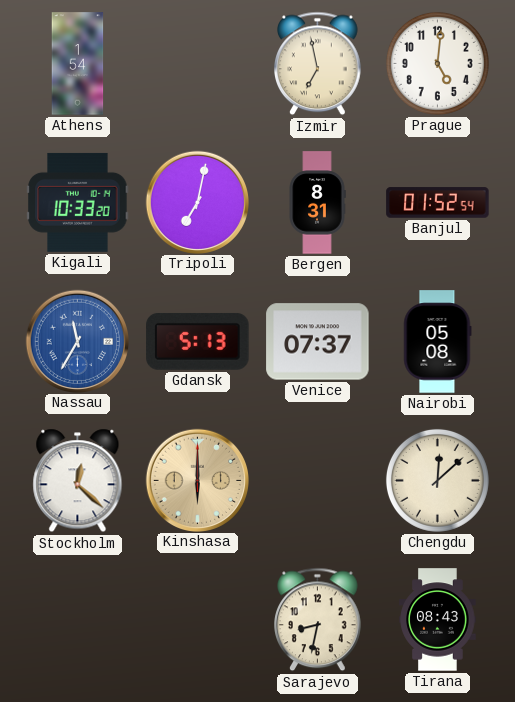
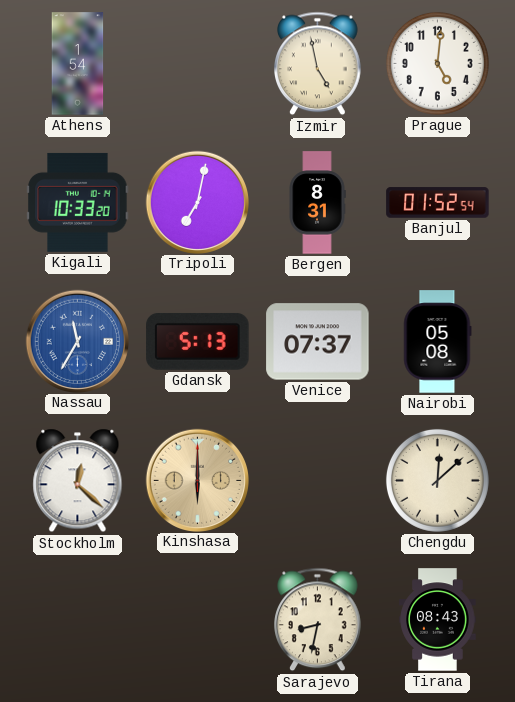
Izmir: 6:58 -> 4:58
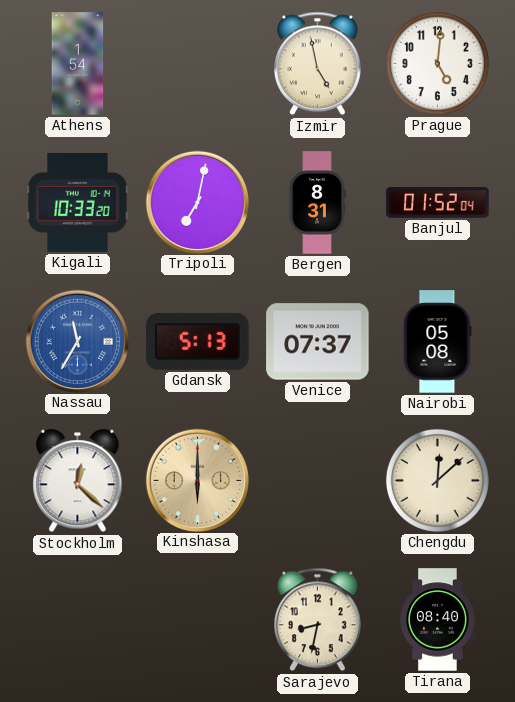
Banjul: 01:52:54 -> 01:52:04
Tirana: 08:43 -> 08:40
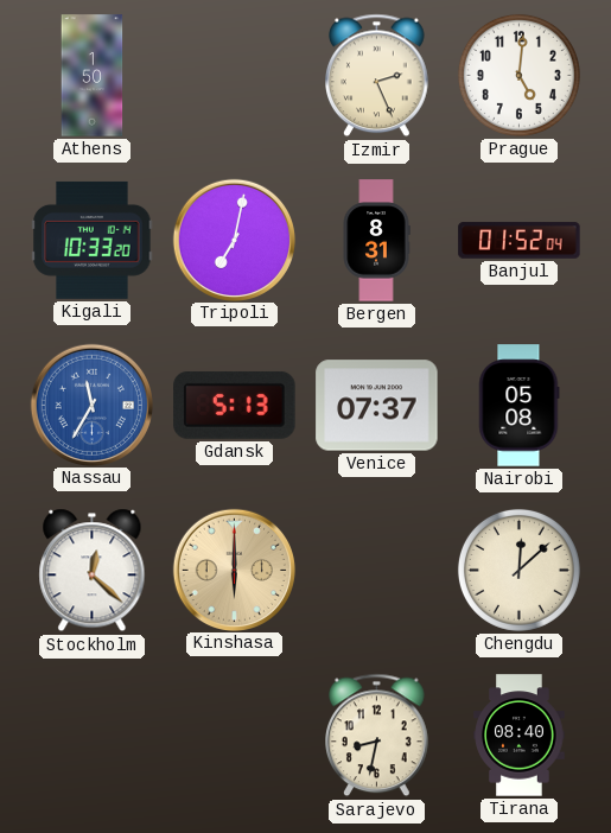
Athens: 1:54 -> 1:50
Izmir: 4:58 -> 2:26
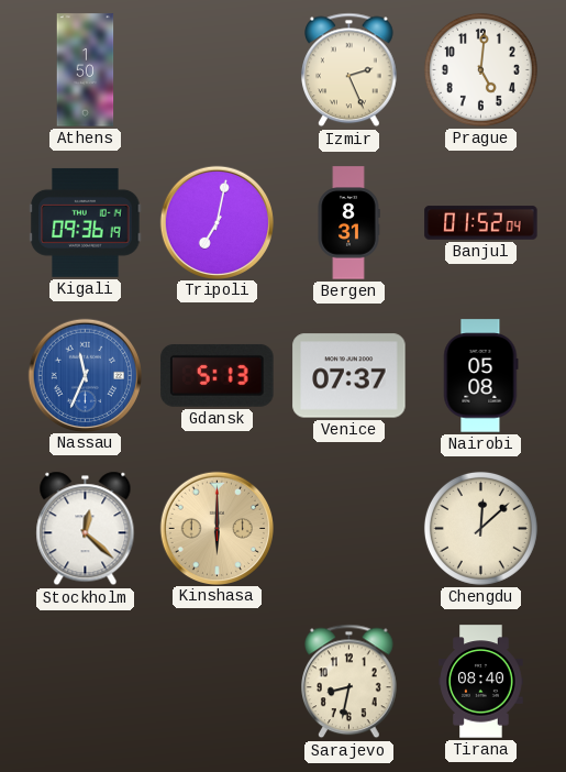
Kigali: 10:33 -> 09:36
Nassau: 11:35 -> 11:34
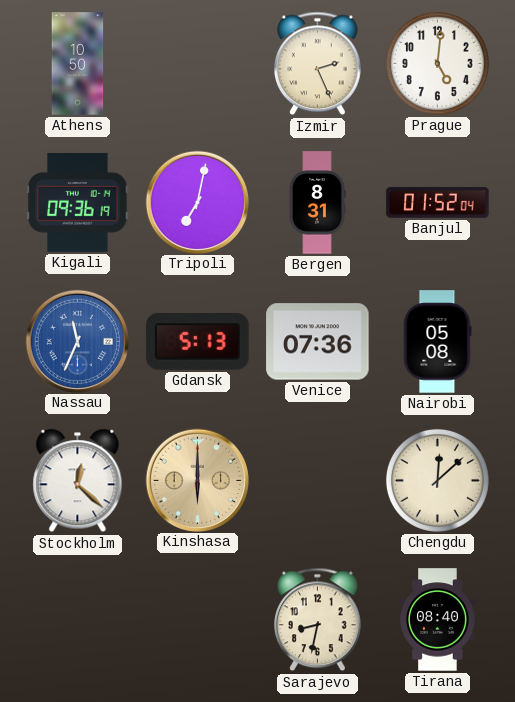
Athens: 1:50 -> 10:50
Venice: 07:37 -> 07:36
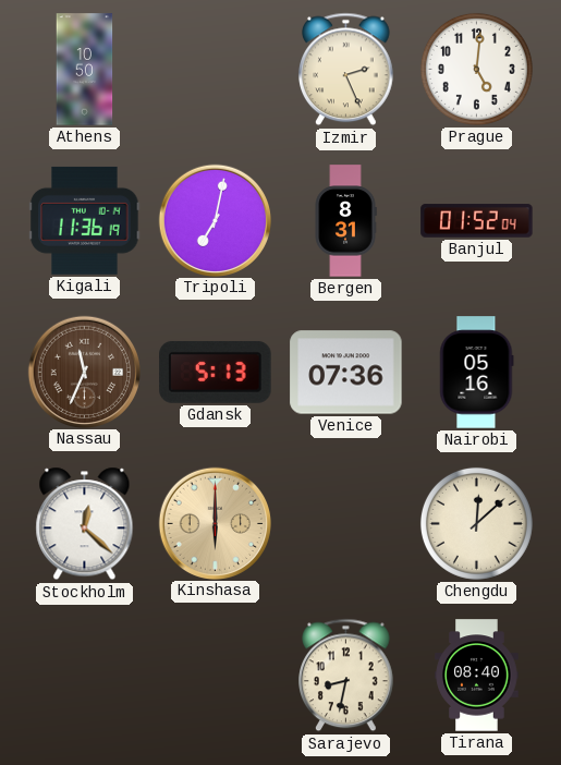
Kigali: 09:36 -> 11:36
Nassau dial: blue -> brown
Nairobi: 05:08 -> 05:16
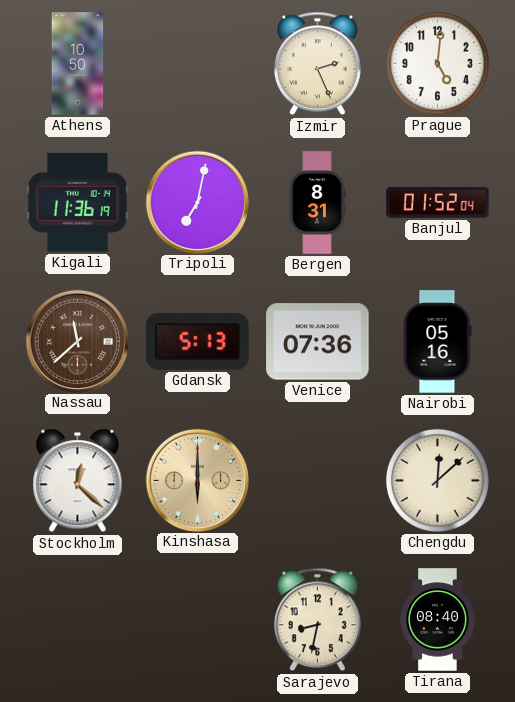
Nassau: 11:34 -> 11:38
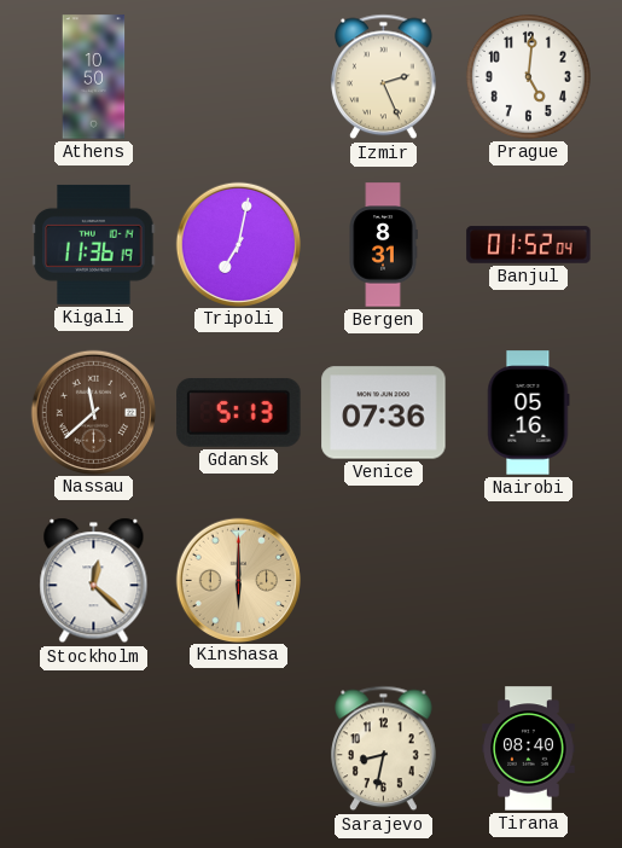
Chengdu: 12:08 -> none
